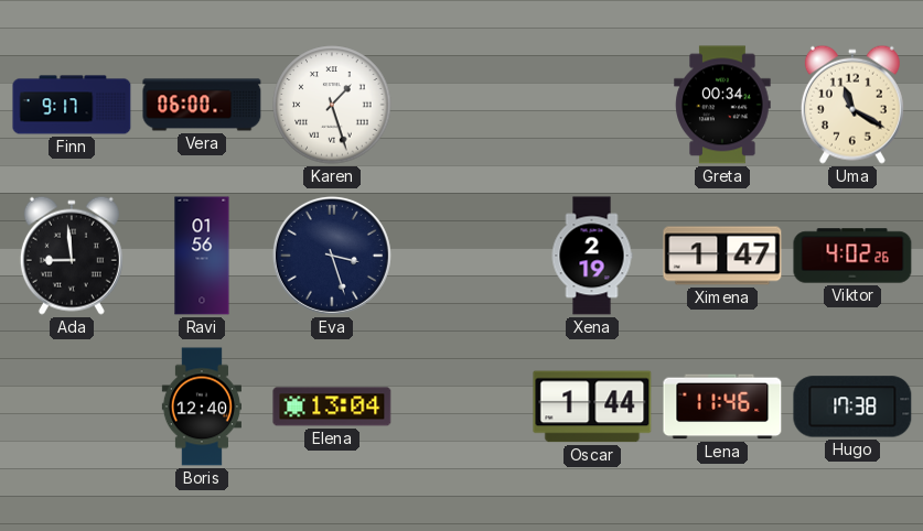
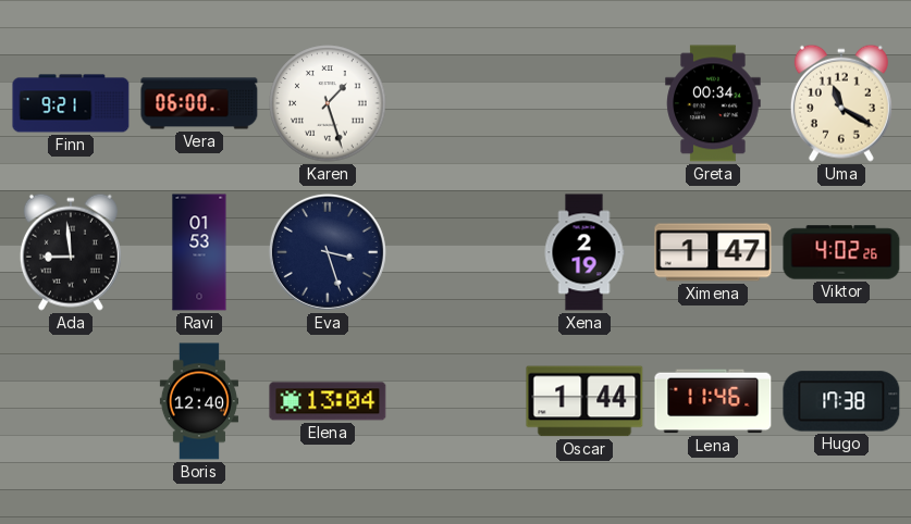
Finn: 9:17 -> 9:21
Ravi: 01:56 -> 01:53
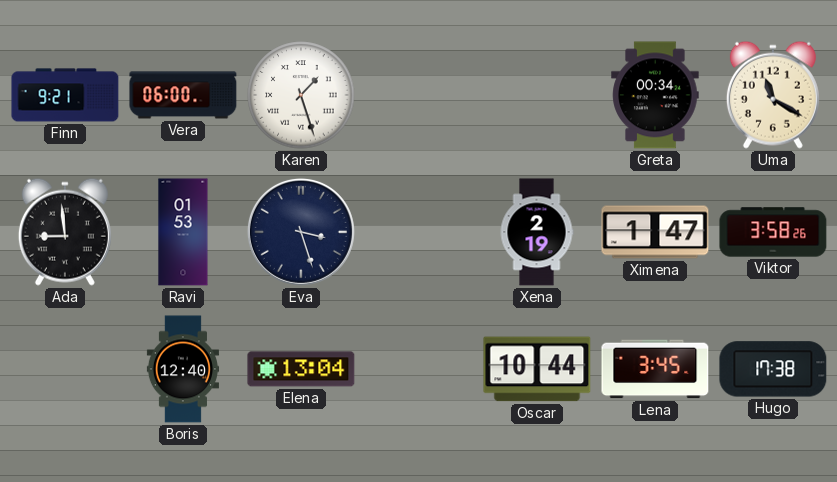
Viktor: 4:02 -> 3:58
Oscar: 1:44 -> 10:44
Lena: 11:46 -> 3:45
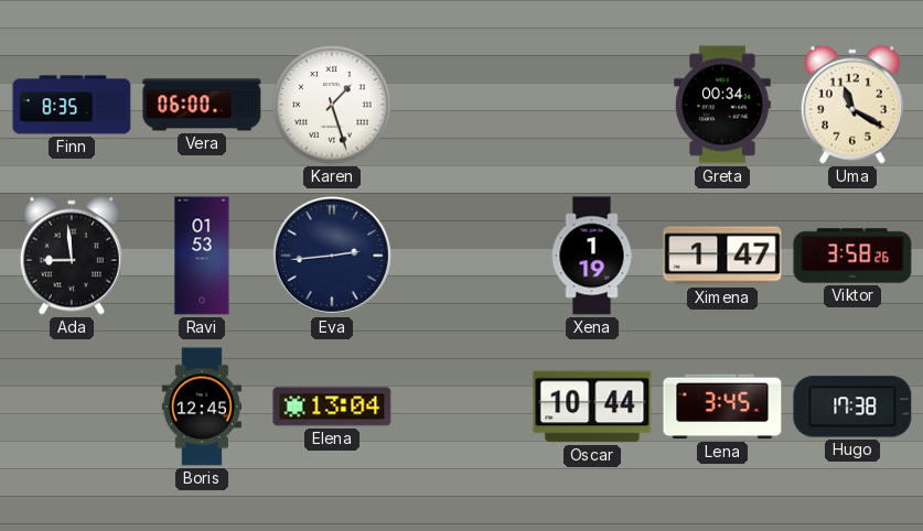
Finn: 9:21 -> 8:35
Eva: 3:27 -> 2:44
Xena: 2:19 -> 1:19
Boris: 12:40 -> 12:45
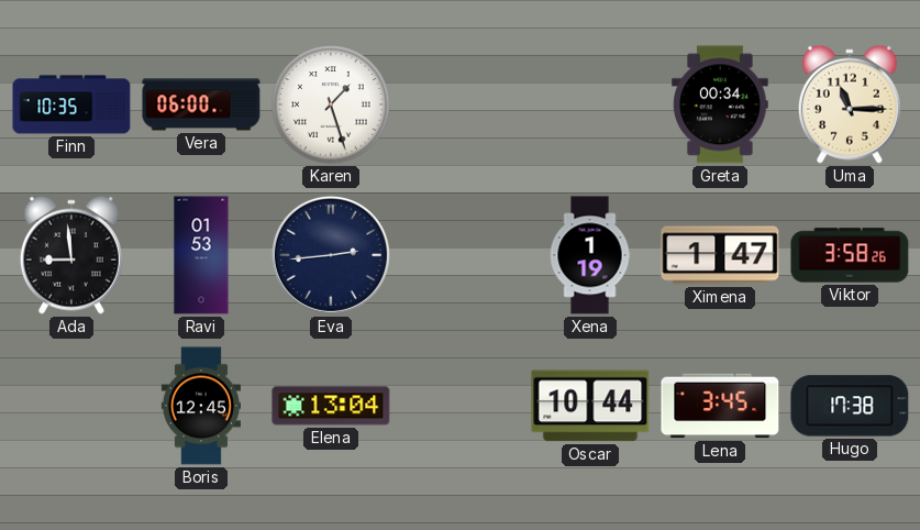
Finn: 8:35 -> 10:35
Uma: 11:20 -> 11:15
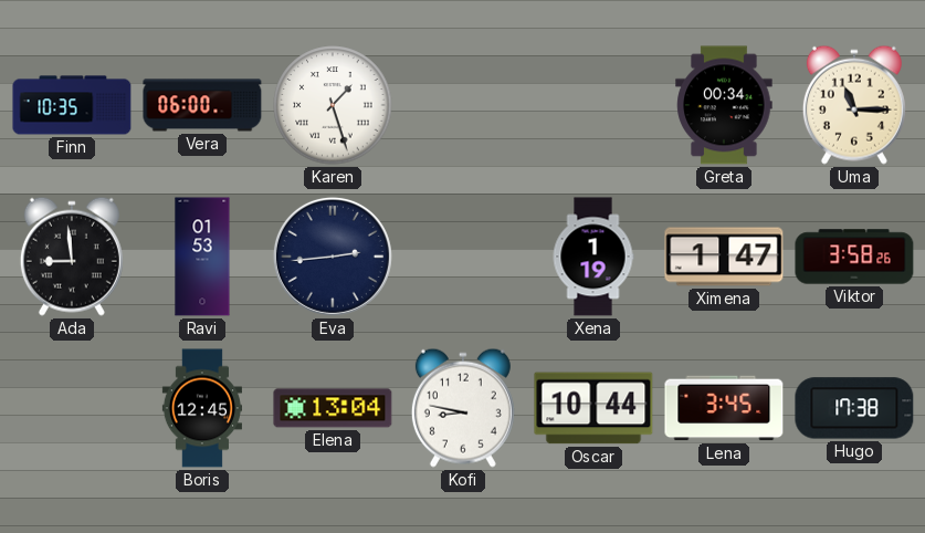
Kofi: none -> 8:47
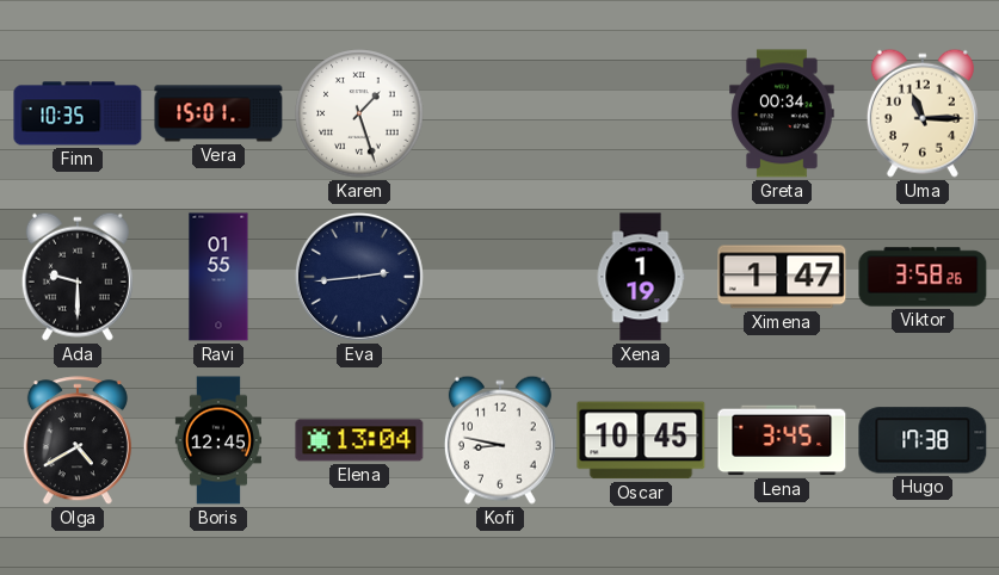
Vera: 06:00 -> 15:01
Ada: 8:59 -> 9:30
Ravi: 01:53 -> 01:55
Olga: none -> 4:40
Oscar: 10:44 -> 10:45
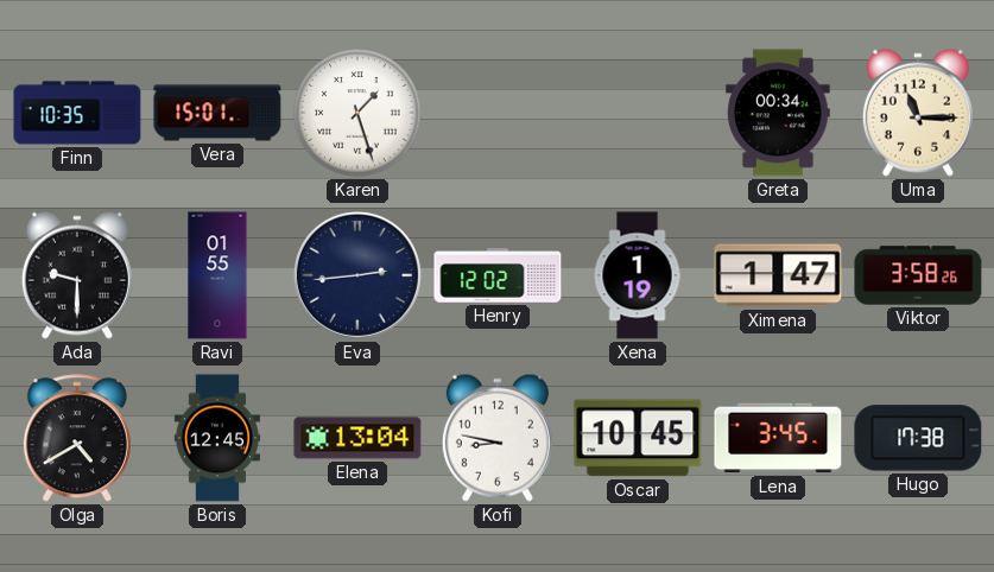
Henry: none -> 12:02
